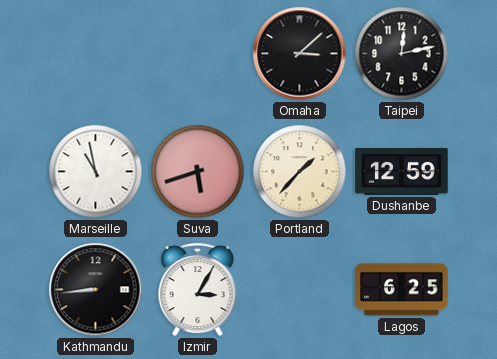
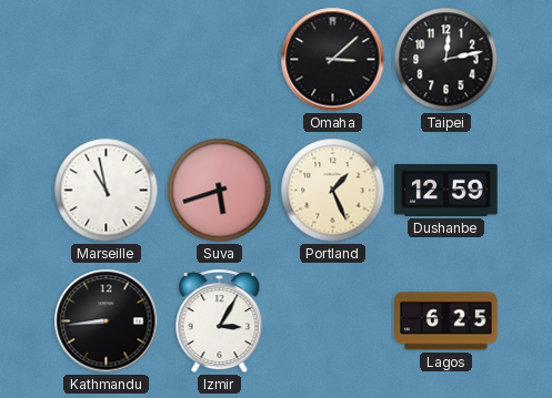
Portland: 1:37 -> 1:26
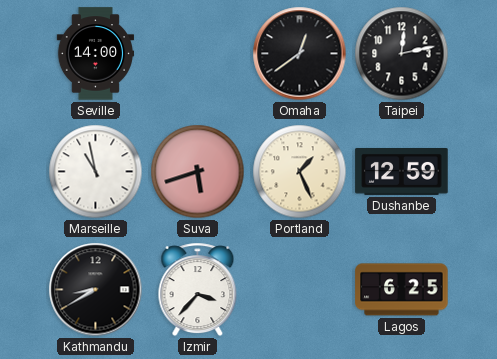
Seville: none -> 14:00
Omaha: 3:08 -> 12:39
Kathmandu: 8:44 -> 8:40
Izmir: 3:05 -> 3:37
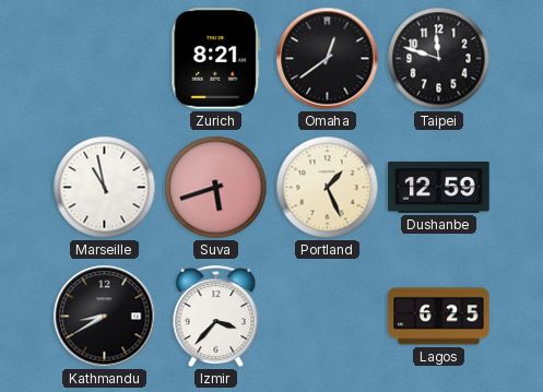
Seville: 14:00 -> none
Zurich: none -> 8:21
Taipei: 12:13 -> 11:48
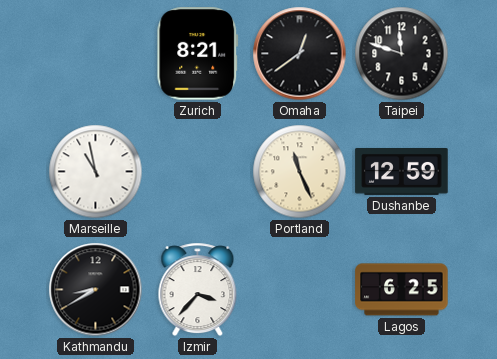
Suva: 5:42 -> none
Portland: 1:26 -> 11:26
